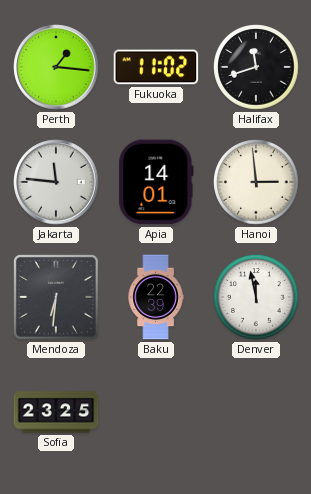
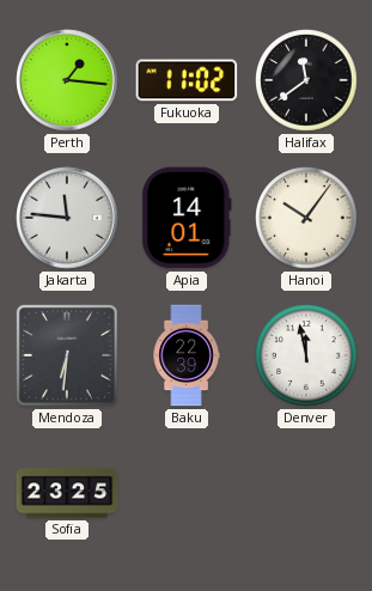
Halifax: 11:42 -> 11:39
Hanoi: 2:59 -> 10:06
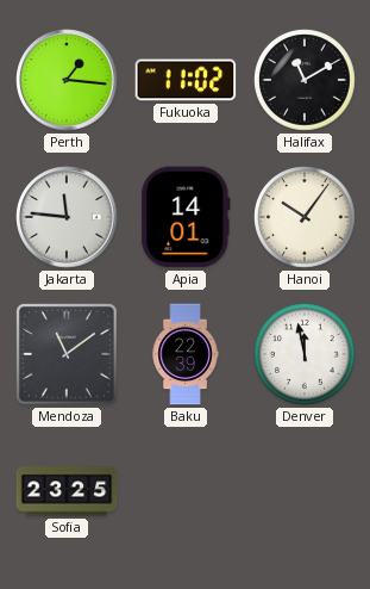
Halifax: 11:39 -> 11:10
Mendoza: 6:31 -> 11:09
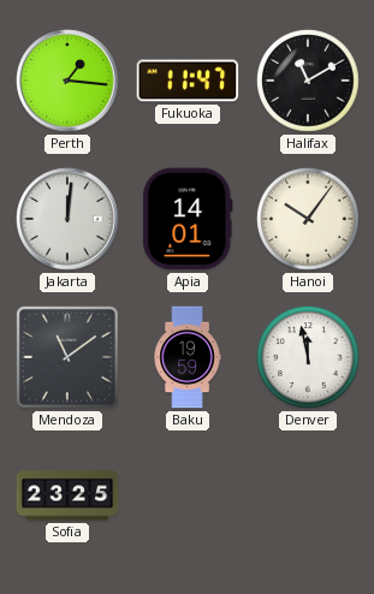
Fukuoka: 11:02 -> 11:47
Jakarta: 11:46 -> 12:01
Baku: 22:39 -> 19:59
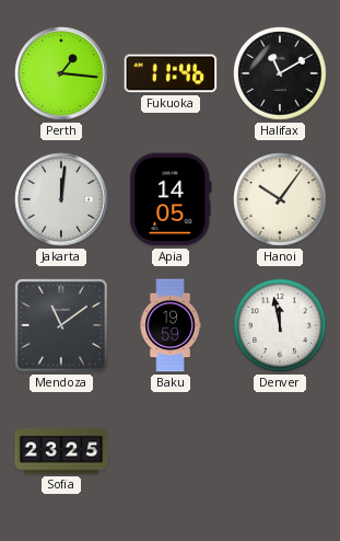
Fukuoka: 11:47 -> 11:46
Apia: 14:01 -> 14:05
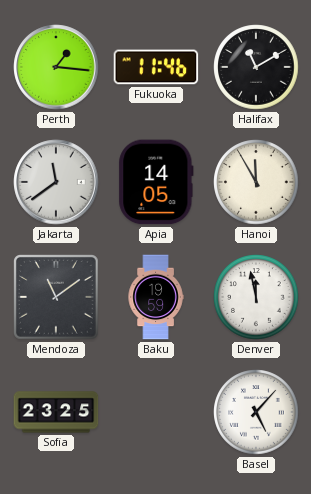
Jakarta: 12:01 -> 11:39
Hanoi: 10:06 -> 11:55
Basel: none -> 5:07
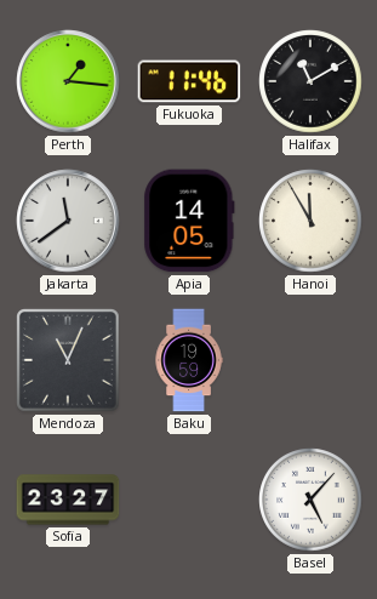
Mendoza: 11:09 -> 11:04
Denver: 11:58 -> none
Sofia: 23:25 -> 23:27
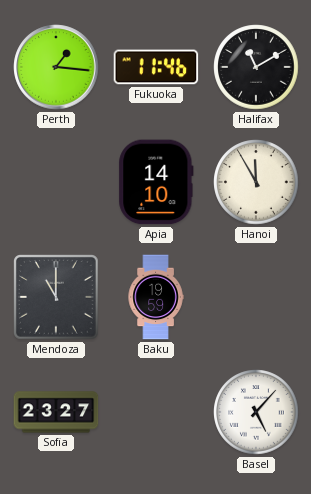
Jakarta: 11:39 -> none
Apia: 14:05 -> 14:10
Mendoza: 11:04 -> 11:00
